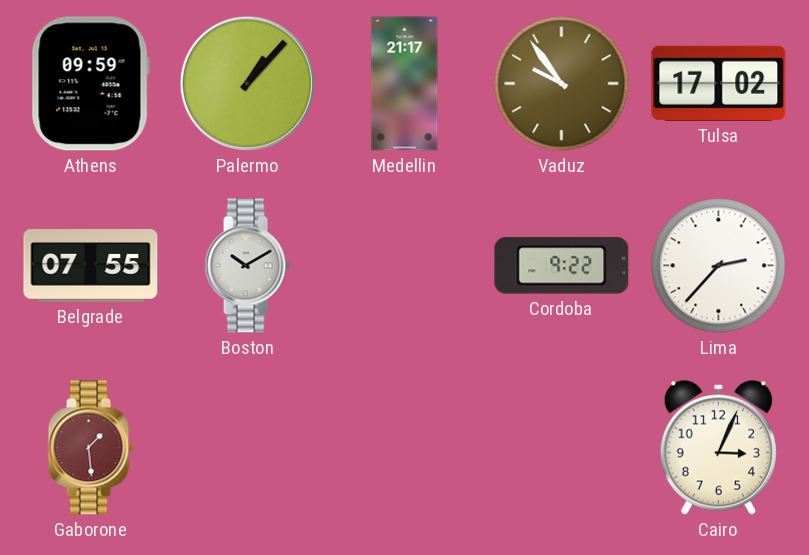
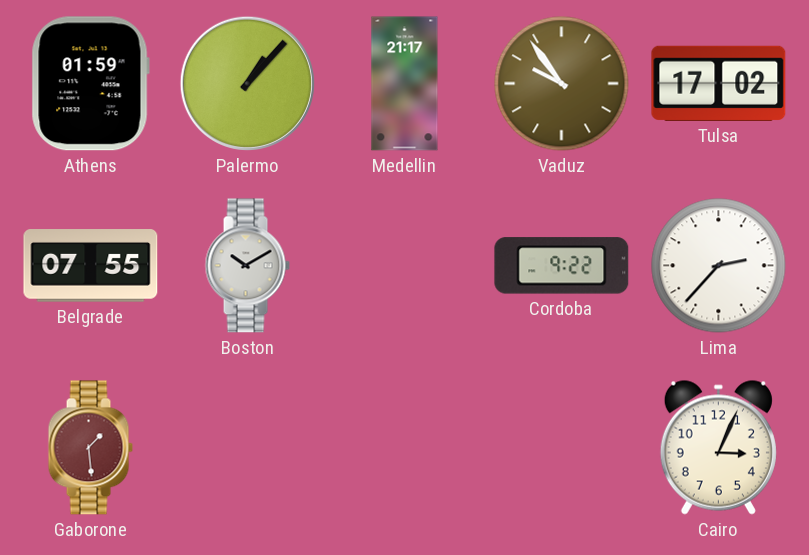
Athens: 09:59 -> 01:59
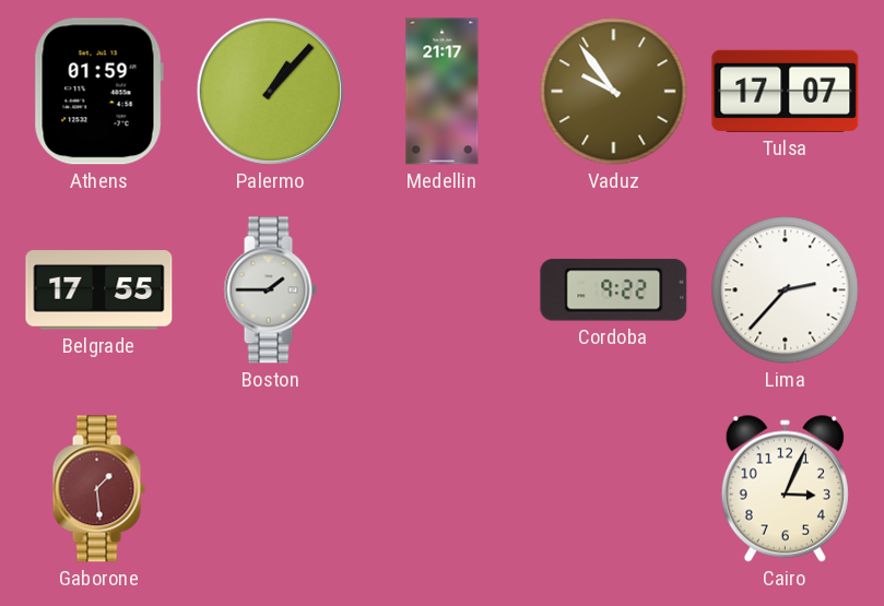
Tulsa: 17:02 -> 17:07
Belgrade: 07:55 -> 17:55
Boston: 10:10 -> 1:45
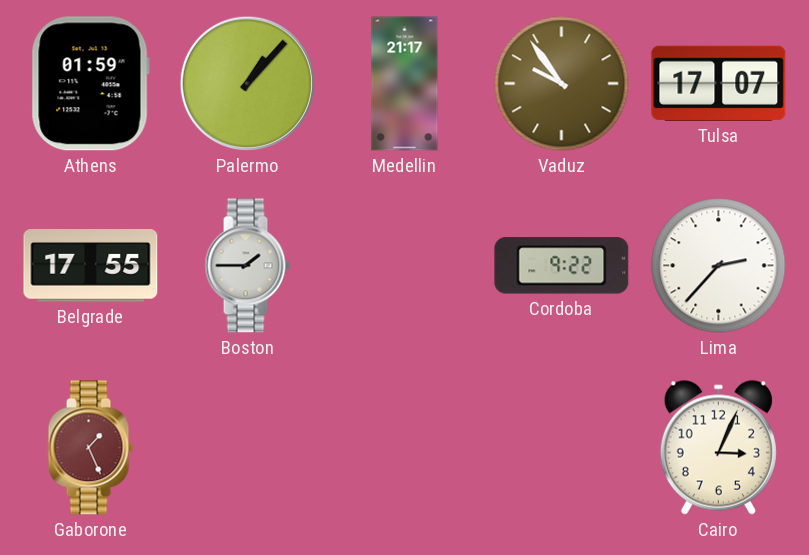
Gaborone: 1:29 -> 1:26
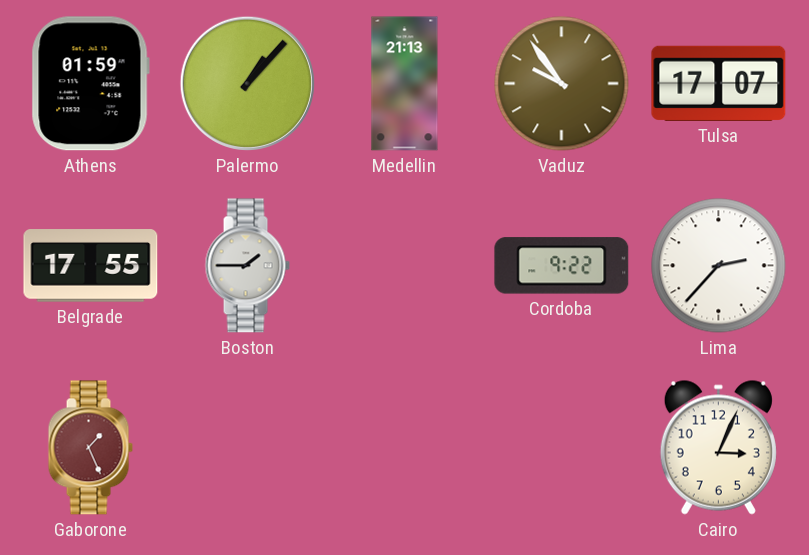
Medellin: 21:17 -> 21:13
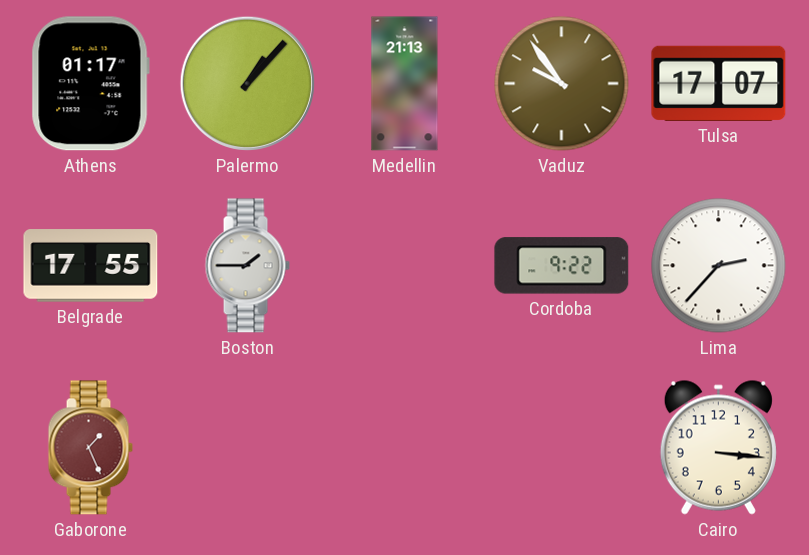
Athens: 01:59 -> 01:17
Cairo: 3:04 -> 3:16
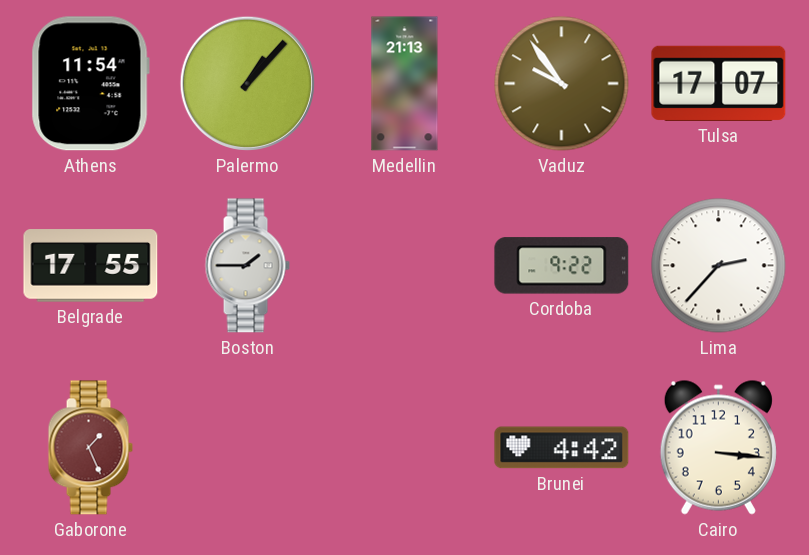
Athens: 01:17 -> 11:54
Brunei: none -> 4:42
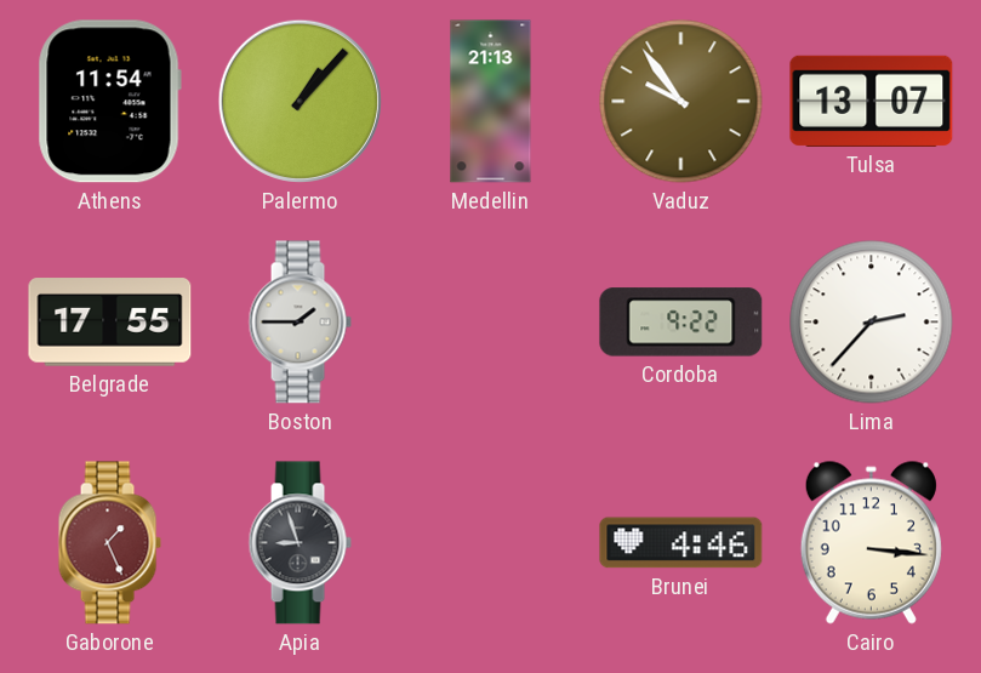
Tulsa: 17:07 -> 13:07
Apia: none -> 8:57
Brunei: 4:42 -> 4:46
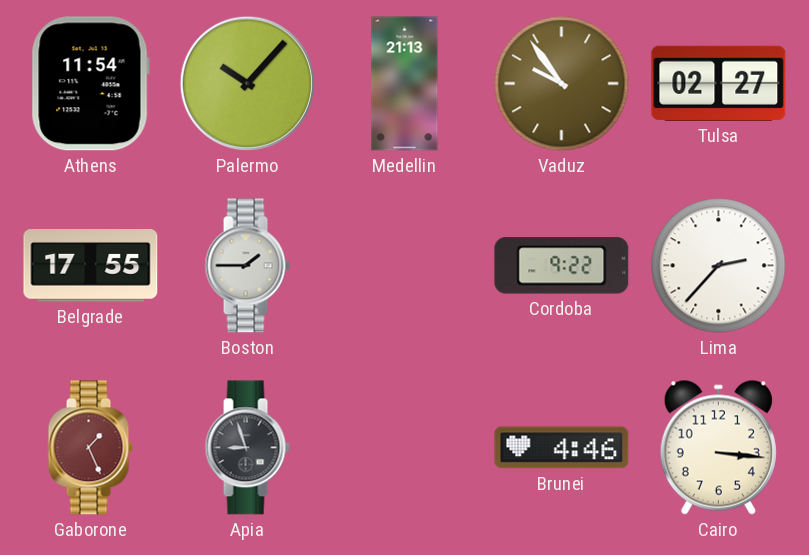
Palermo: 1:07 -> 10:07
Tulsa: 13:07 -> 02:27
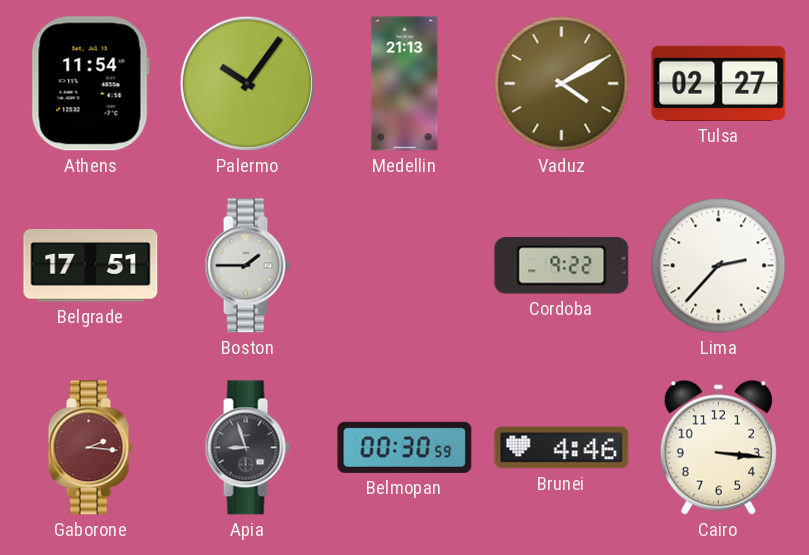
Palermo: 10:07 -> 10:06
Vaduz: 9:54 -> 4:10
Belgrade: 17:55 -> 17:51
Gaborone: 1:26 -> 2:16
Belmopan: none -> 00:30
